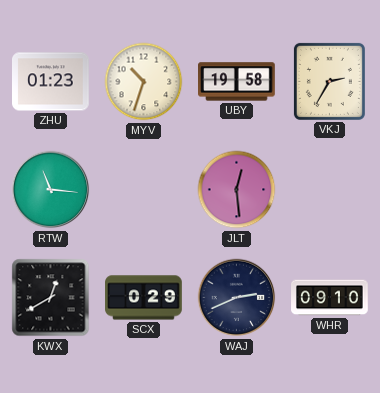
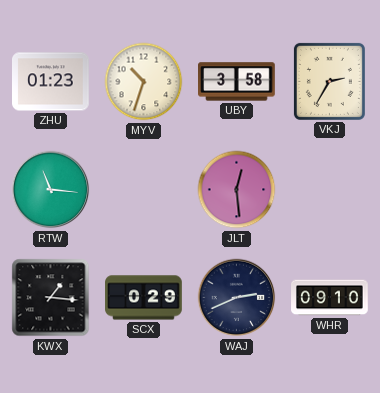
UBY: 19:58 -> 3:58
KWX: 12:40 -> 1:16
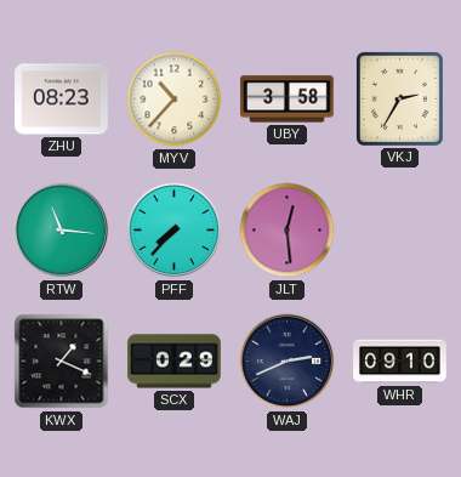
ZHU: 01:23 -> 08:23
MYV: 10:33 -> 10:37
PFF: none -> 7:37
KWX: 1:16 -> 1:19
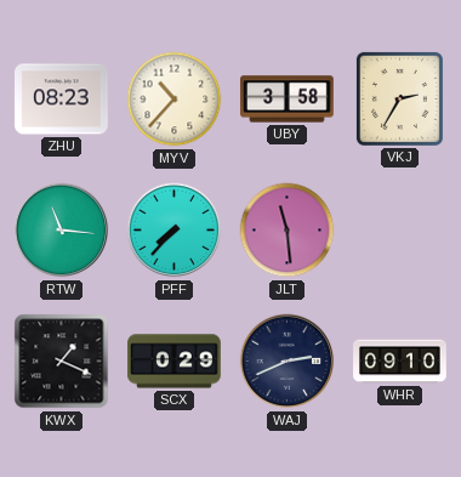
JLT: 12:29 -> 11:29
